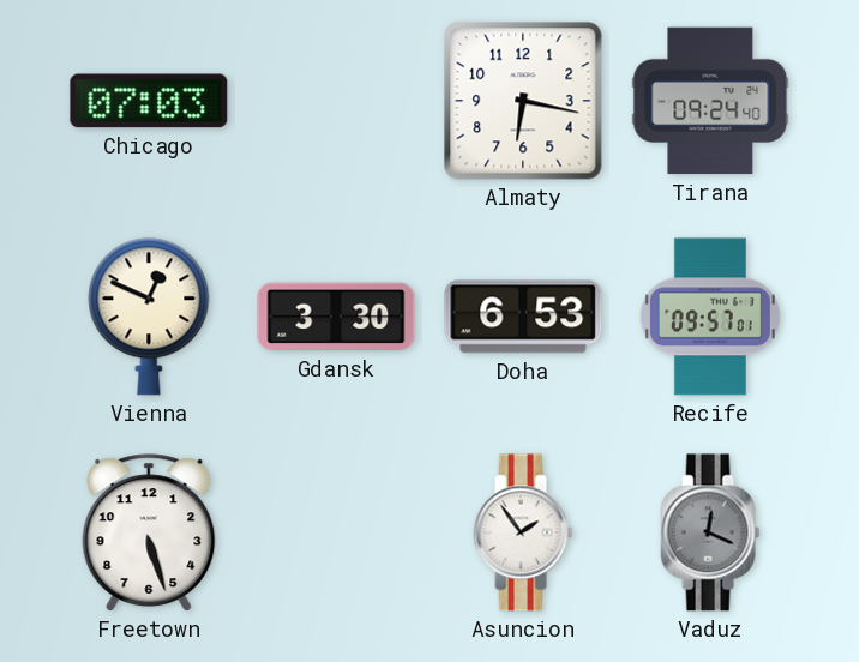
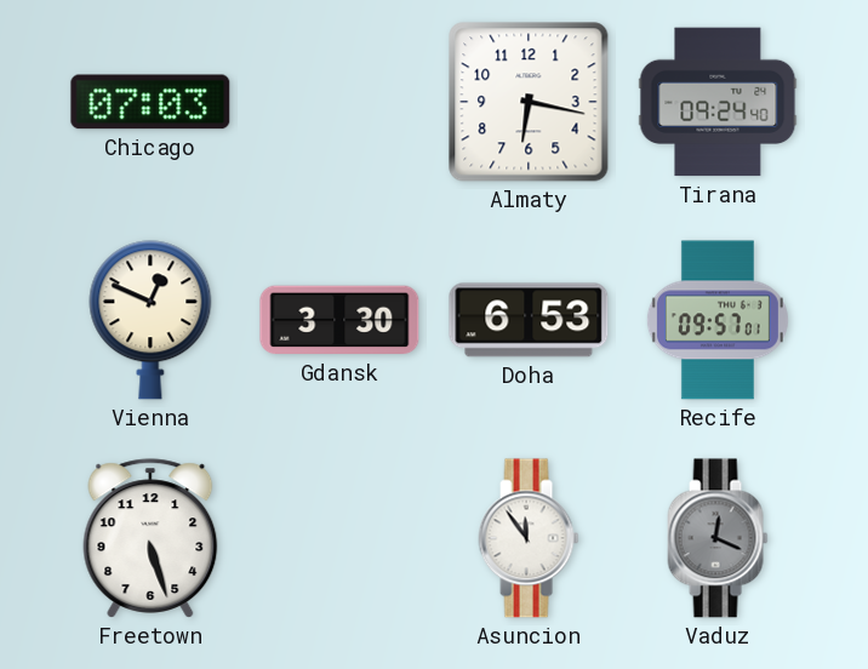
Asuncion: 1:54 -> 11:54
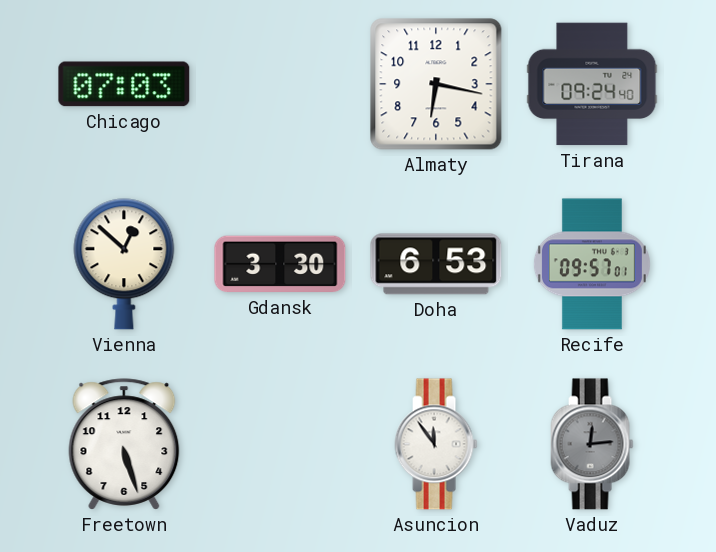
Vienna: 12:49 -> 12:52
Vaduz: 12:19 -> 12:14
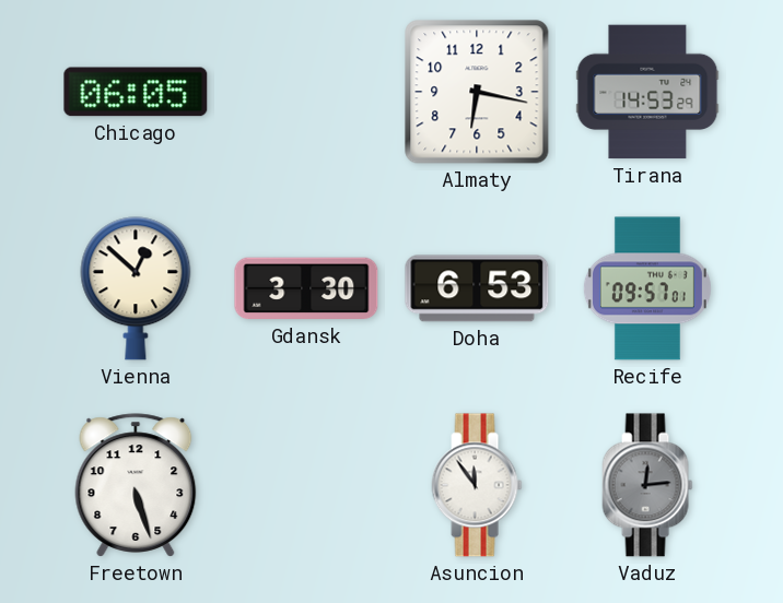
Chicago: 07:03 -> 06:05
Tirana: 09:24 -> 14:53
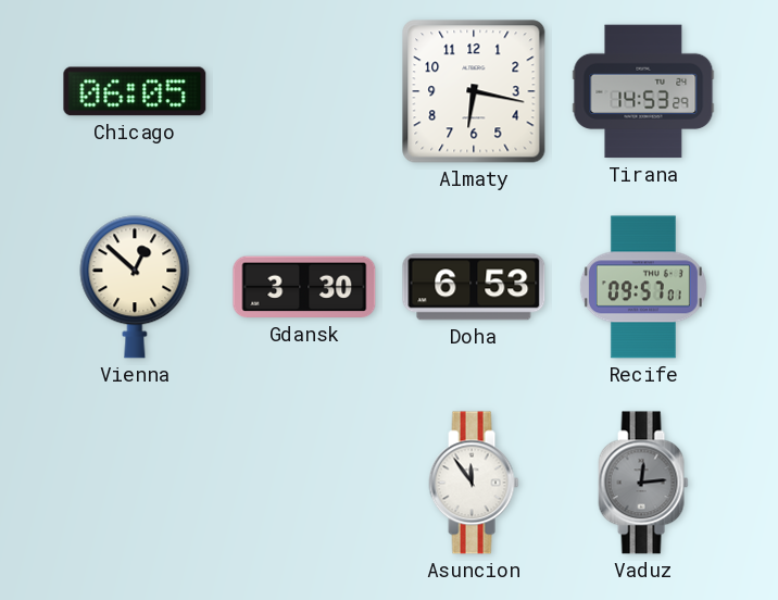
Freetown: 5:27 -> none
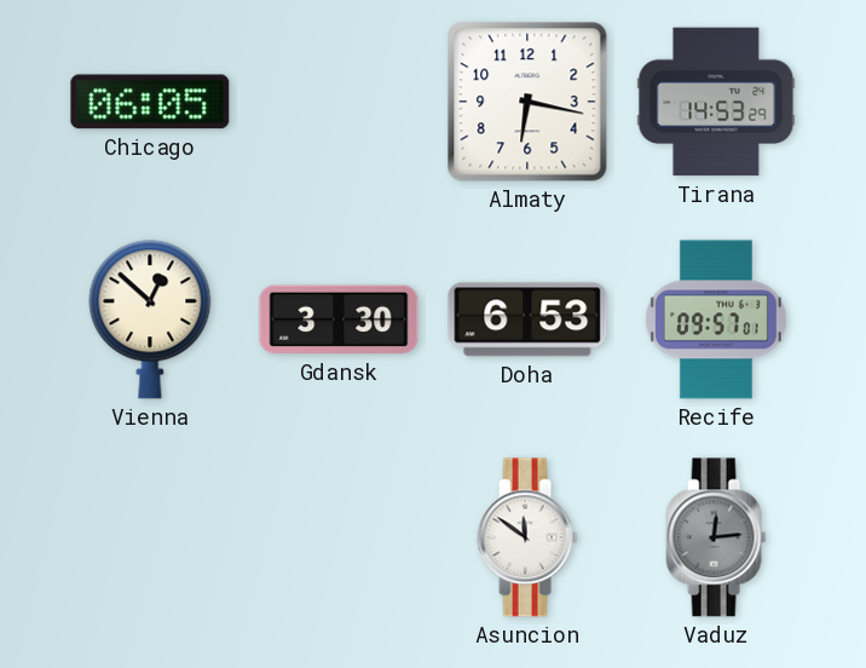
Asuncion: 11:54 -> 11:51
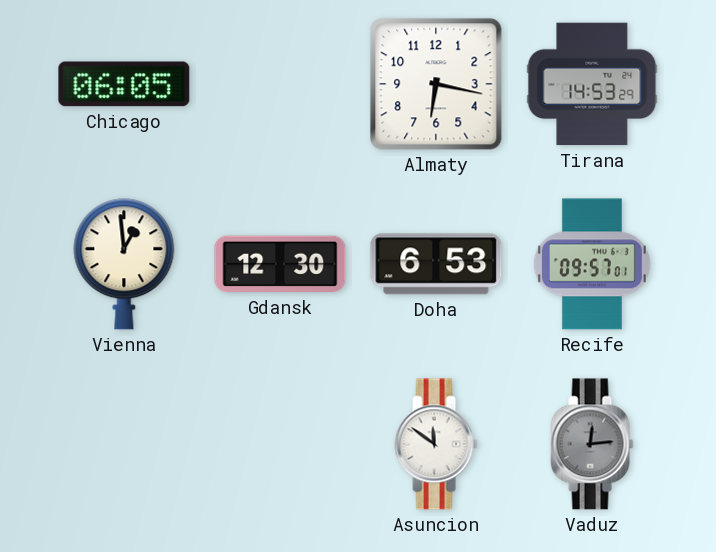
Vienna: 12:52 -> 12:59
Gdansk: 3:30 -> 12:30
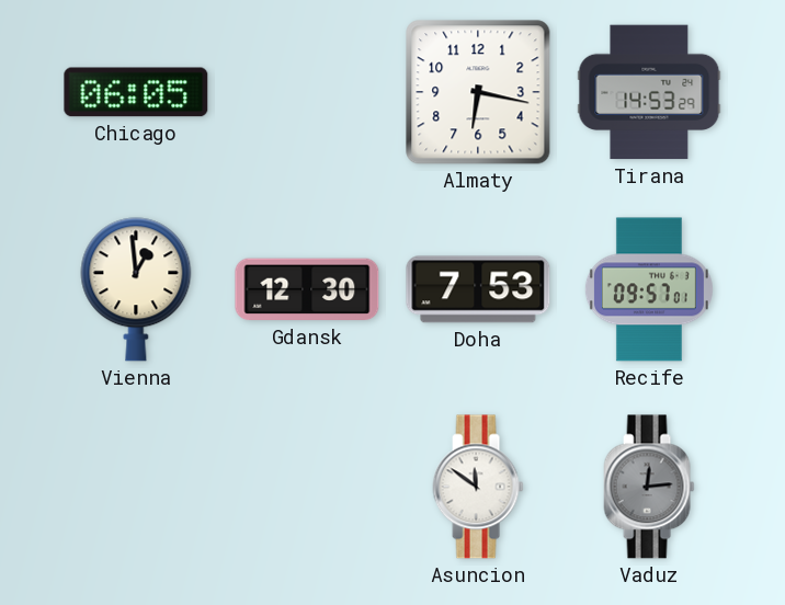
Doha: 6:53 -> 7:53
